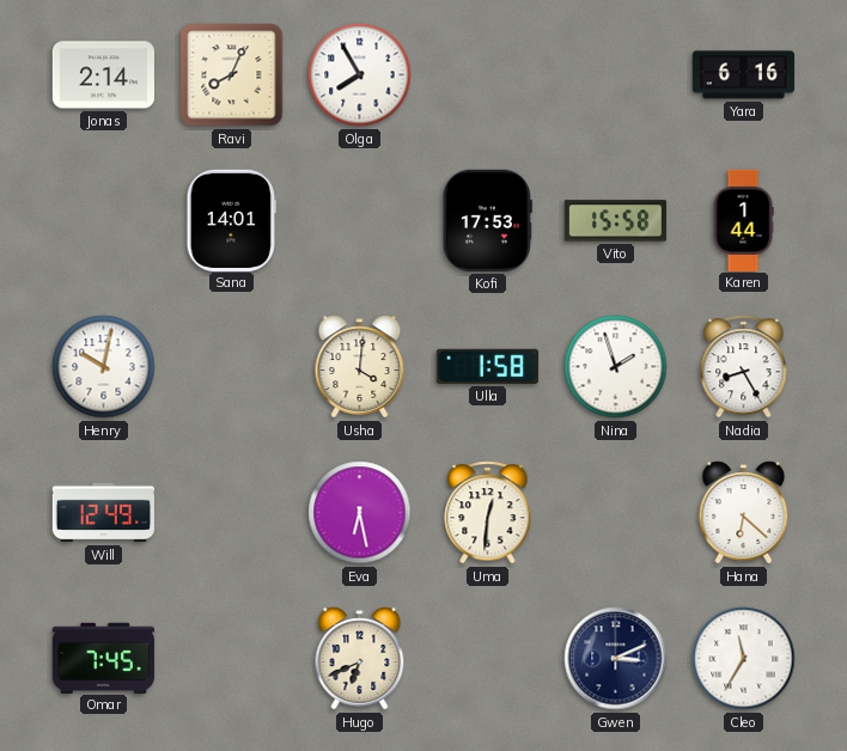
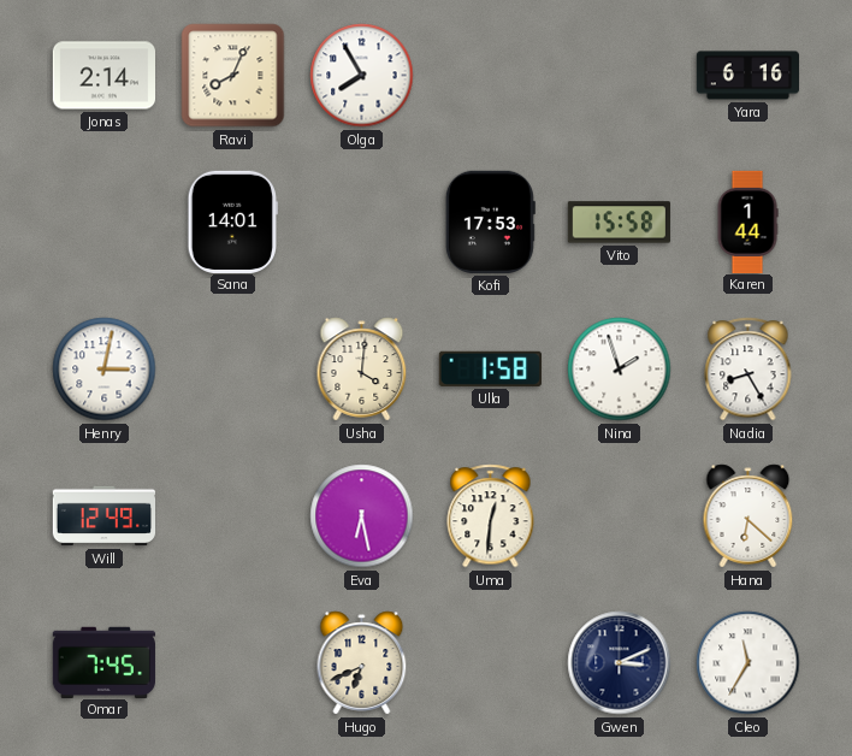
Henry: 10:02 -> 3:02
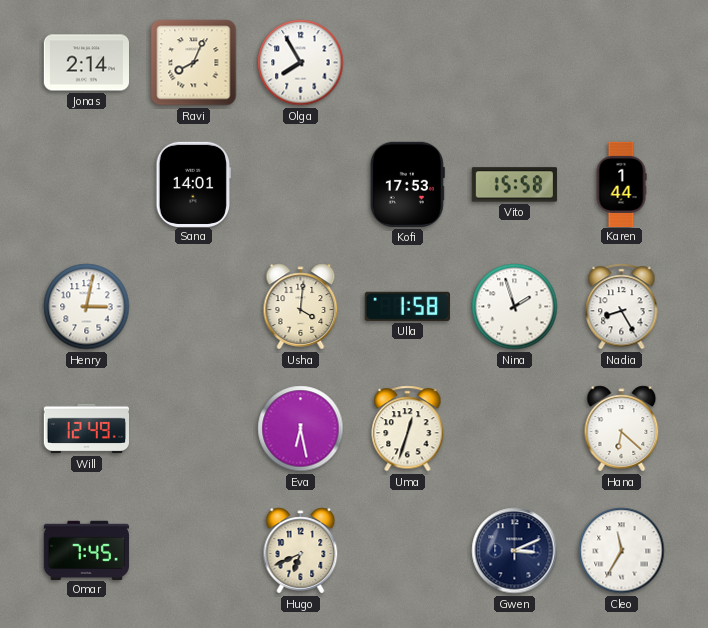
Yara: 6:16 -> none
Uma: 12:31 -> 12:33
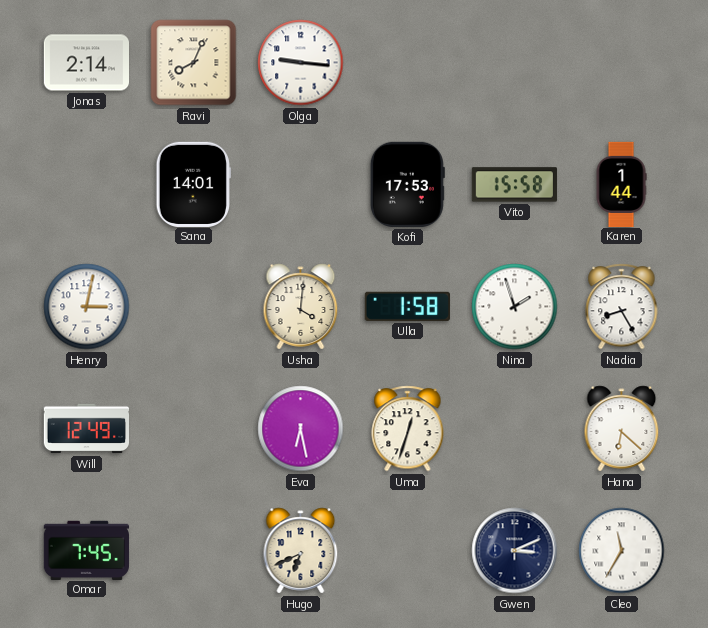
Olga: 7:55 -> 9:16
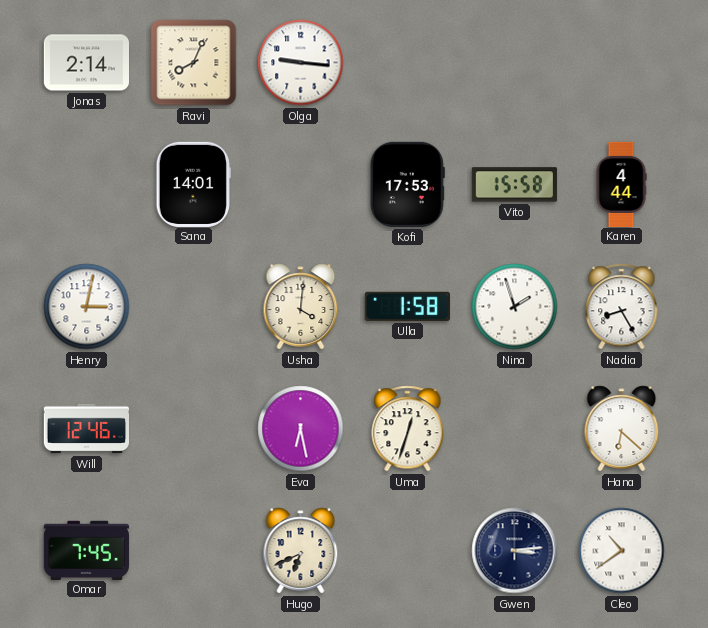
Karen: 1:44 -> 4:44
Will: 12:49 -> 12:46
Gwen: 3:11 -> 3:14
Cleo: 11:35 -> 10:39
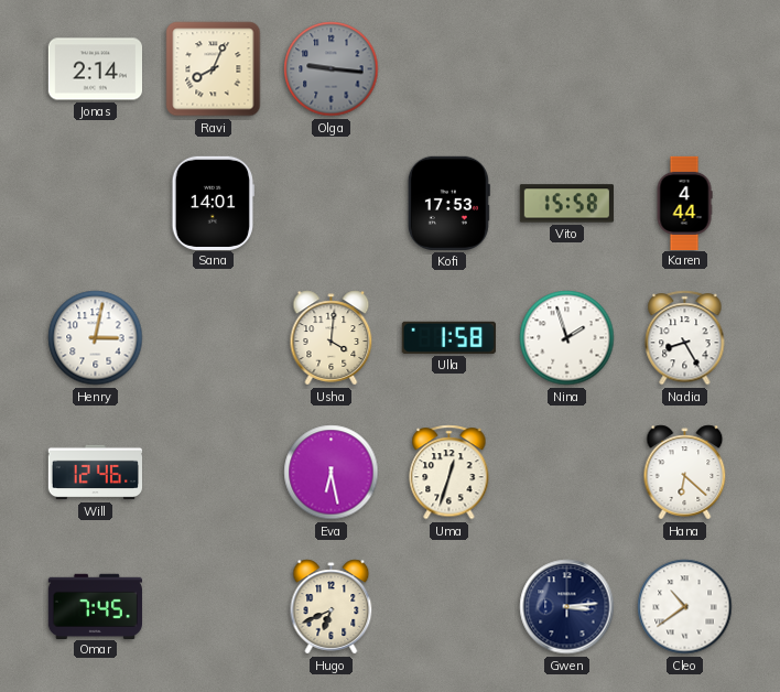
Olga dial: white -> grey
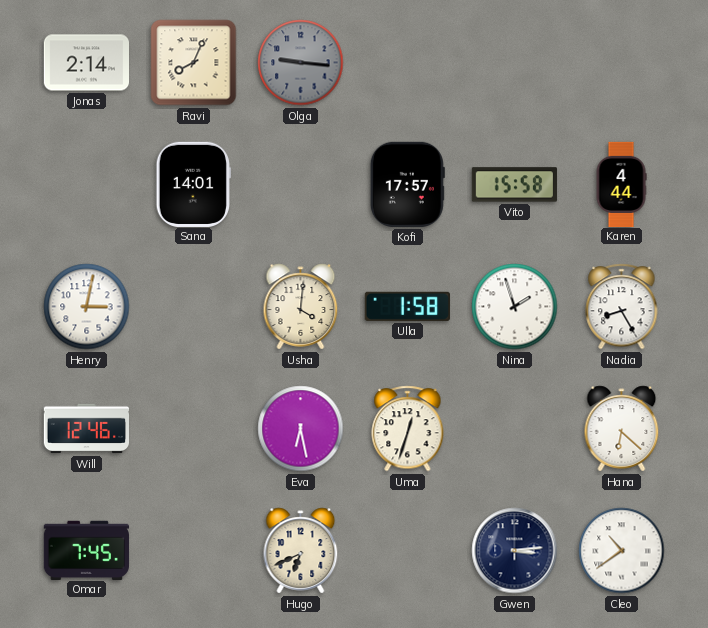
Kofi: 17:53 -> 17:57
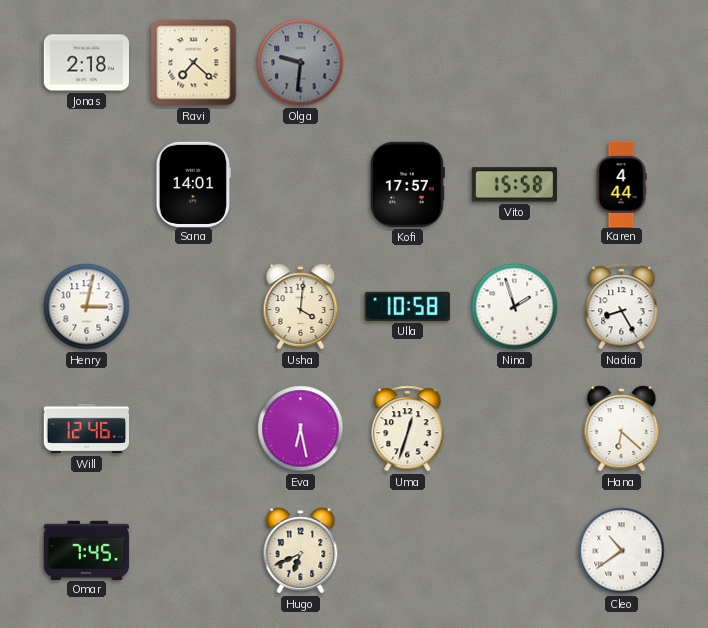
Jonas: 2:14 -> 2:18
Ravi: 8:04 -> 7:22
Olga: 9:16 -> 9:31
Ulla: 1:58 -> 10:58
Gwen: 3:14 -> none
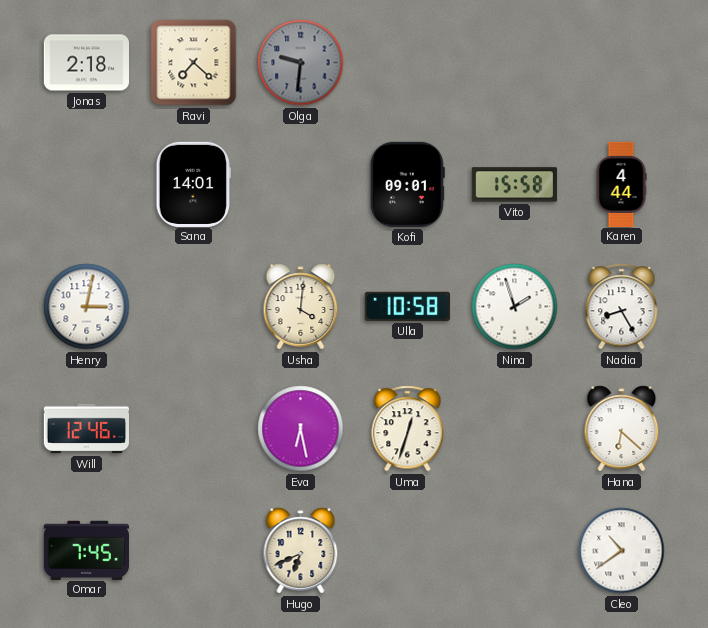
Kofi: 17:57 -> 09:01
